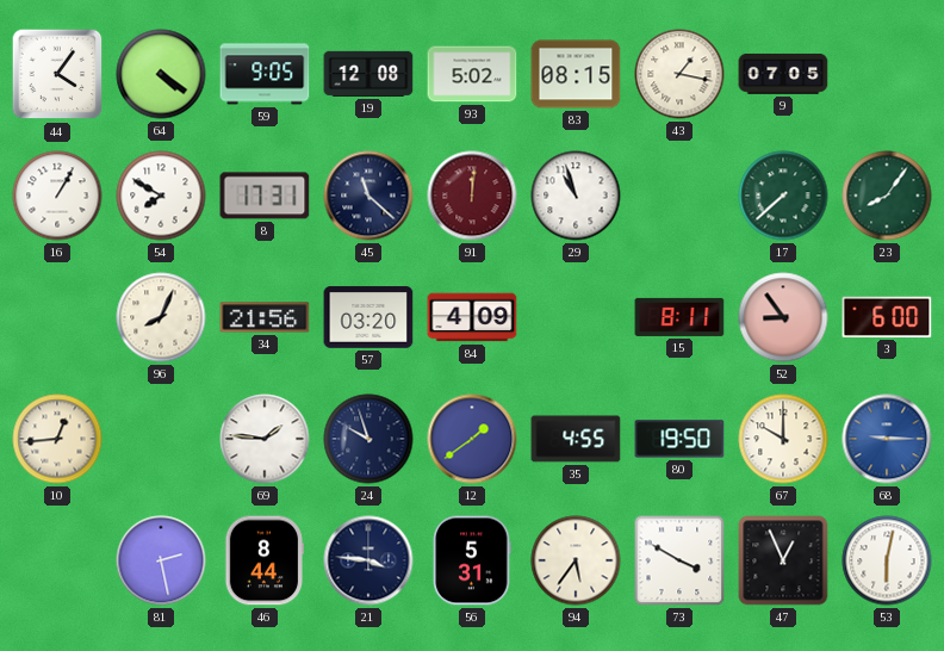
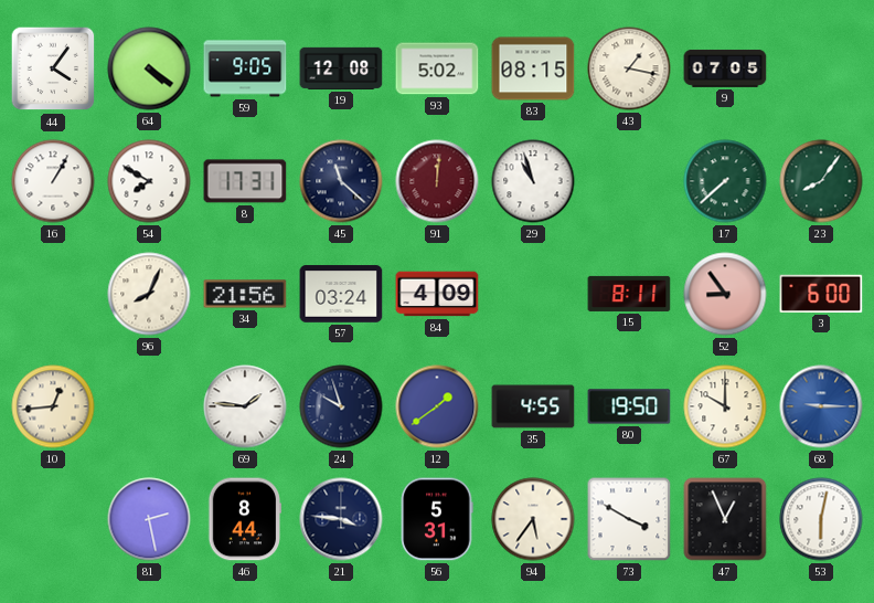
57: 03:20 -> 03:24
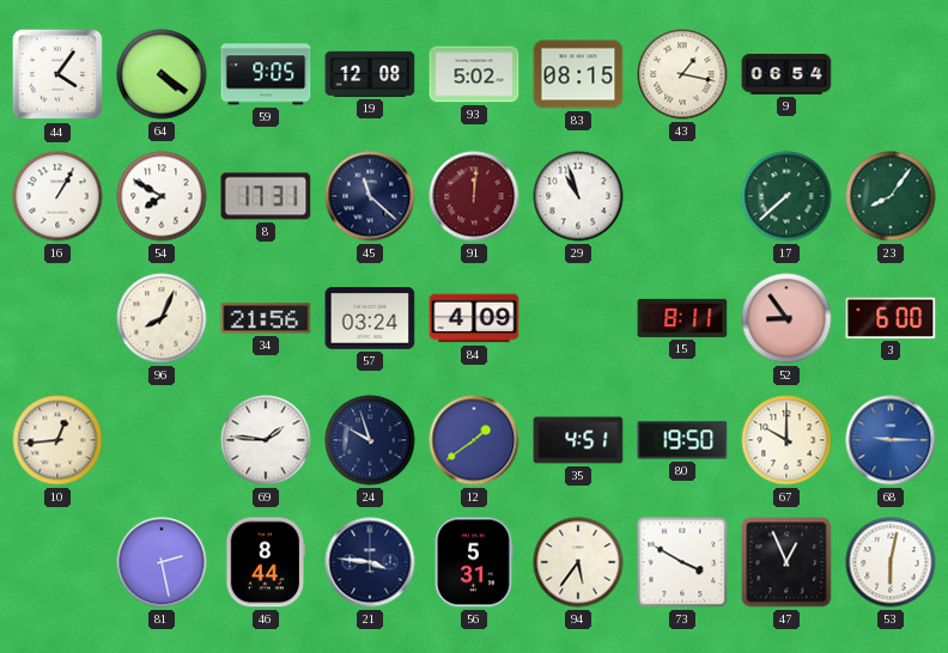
9: 07:05 -> 06:54
35: 4:55 -> 4:51
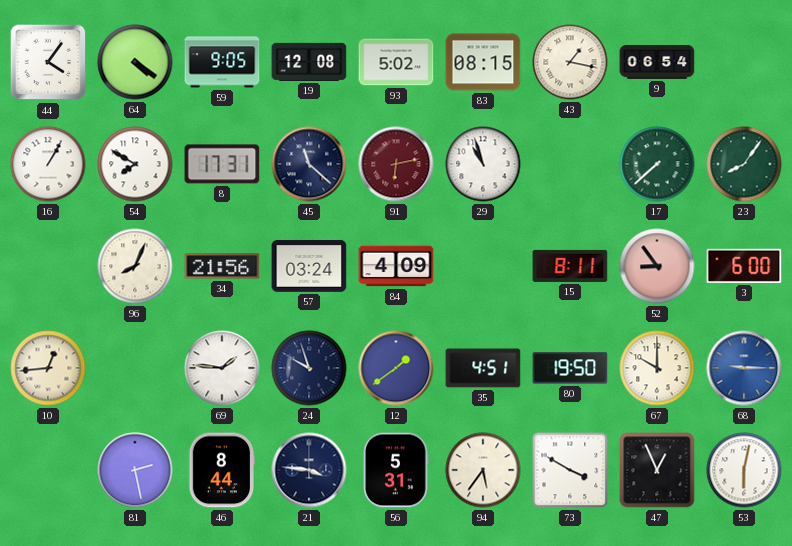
91: 12:01 -> 6:13
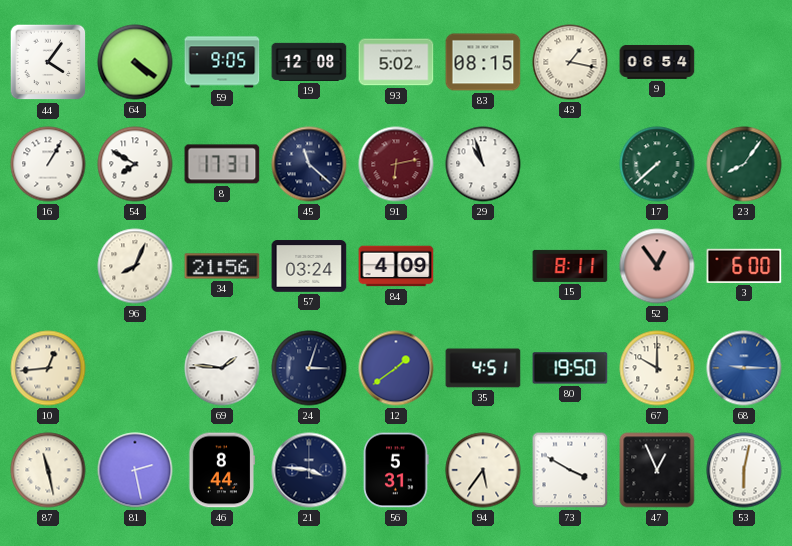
52: 8:54 -> 12:54
24: 9:57 -> 3:03
87: none -> 11:28
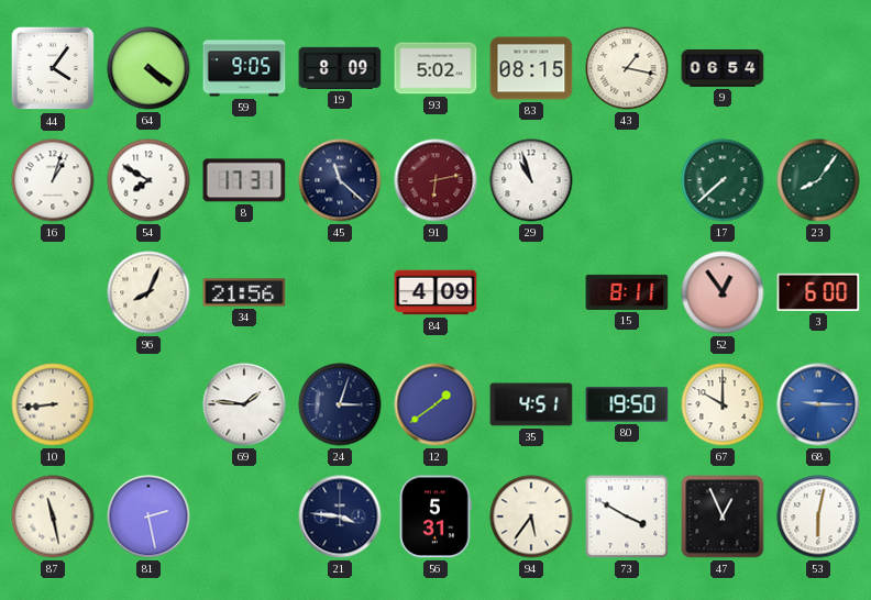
19: 12:08 -> 8:09
16: 1:05 -> 1:03
57: 03:24 -> none
10: 12:44 -> 8:44
46: 8:44 -> none
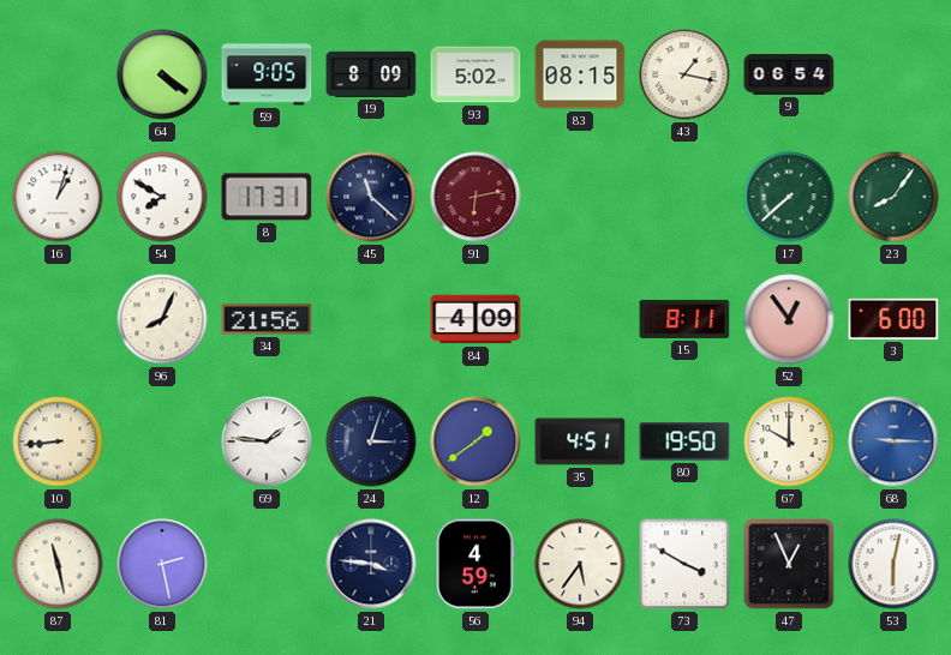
44: 4:06 -> none
29: 10:57 -> none
56: 5:31 -> 4:59
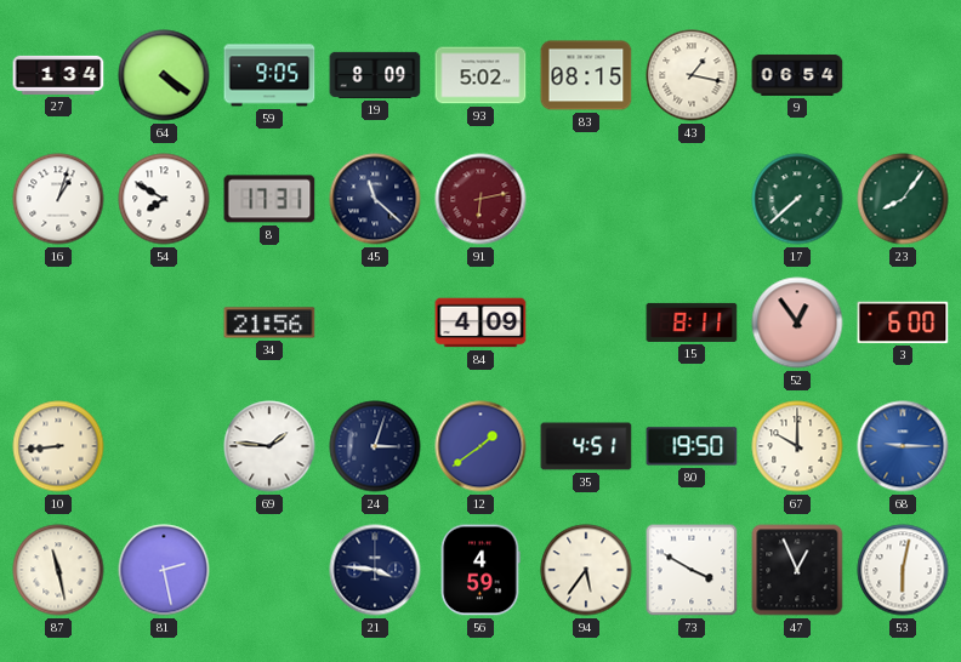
27: none -> 1:34
96: 8:04 -> none
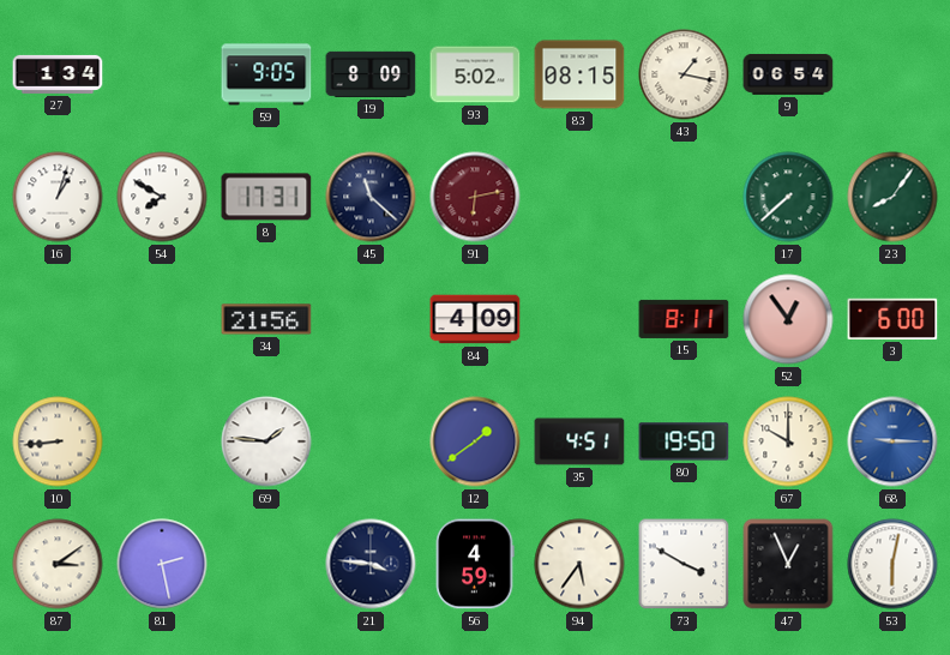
64: 4:21 -> none
24: 3:03 -> none
87: 11:28 -> 3:09
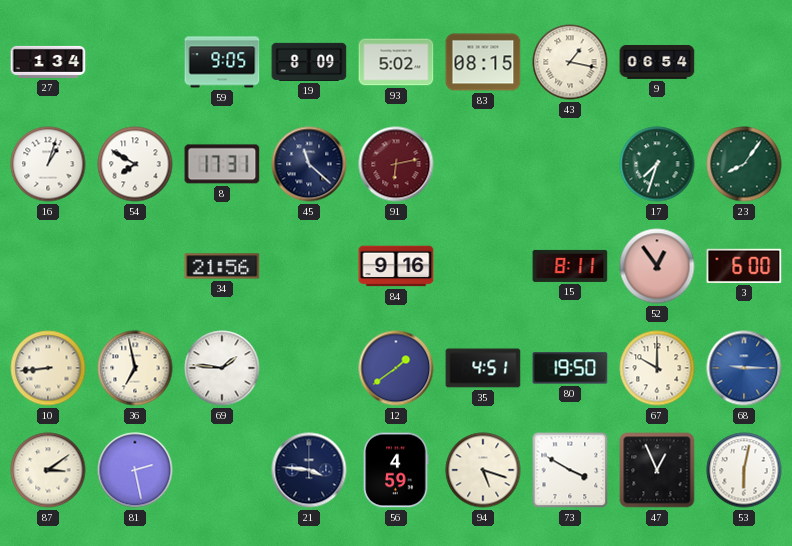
17: 7:38 -> 7:33
84: 4:09 -> 9:16
36: none -> 6:58
94: 5:36 -> 5:18
